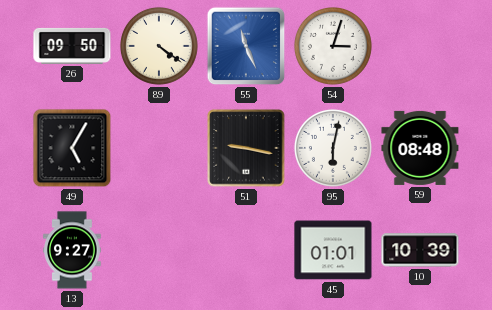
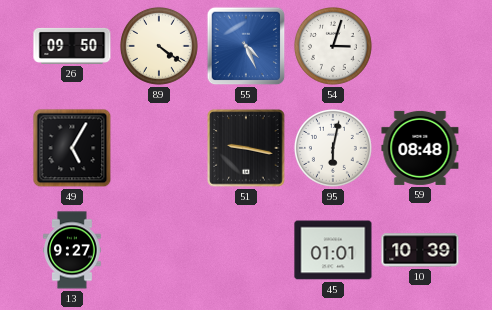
55: 11:26 -> 4:26
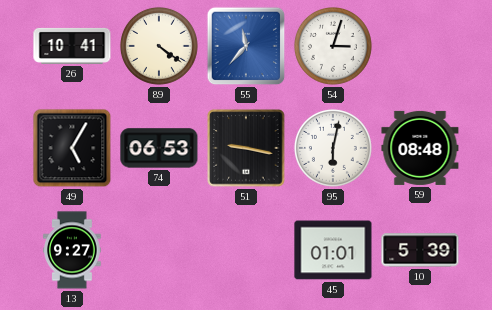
26: 09:50 -> 10:41
55: 4:26 -> 11:37
74: none -> 06:53
10: 10:39 -> 5:39
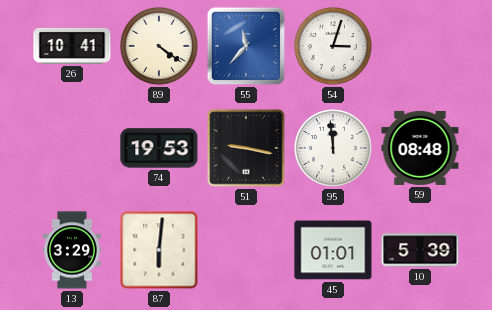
49: 5:05 -> none
74: 06:53 -> 19:53
95: 6:02 -> 11:59
13: 9:27 -> 3:29
87: none -> 6:01
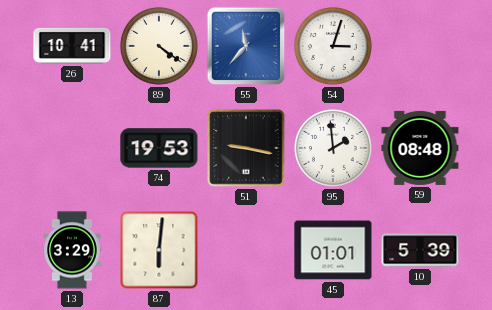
95: 11:59 -> 1:59
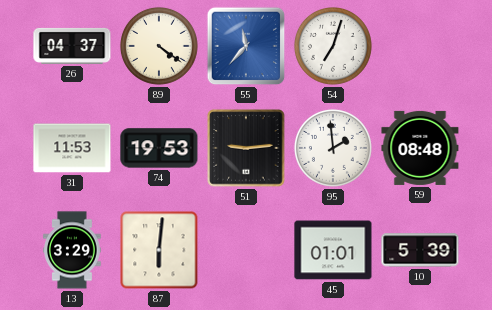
26: 10:41 -> 04:37
54: 3:03 -> 7:03
31: none -> 11:53
51: 9:17 -> 9:14
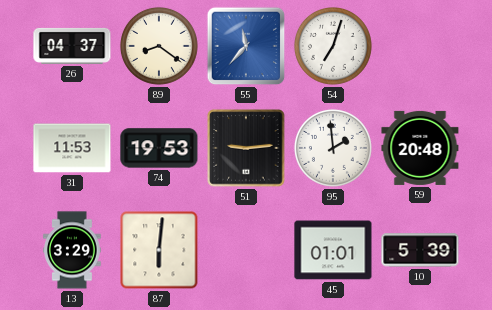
89: 4:21 -> 8:21
59: 08:48 -> 20:48
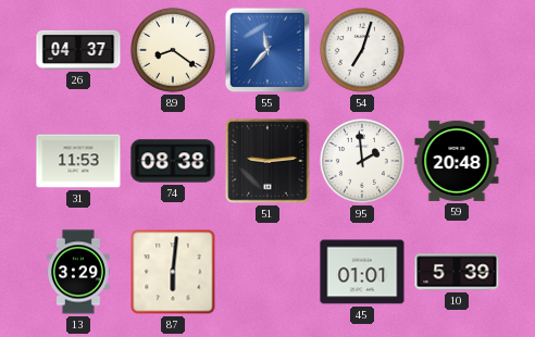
74: 19:53 -> 08:38
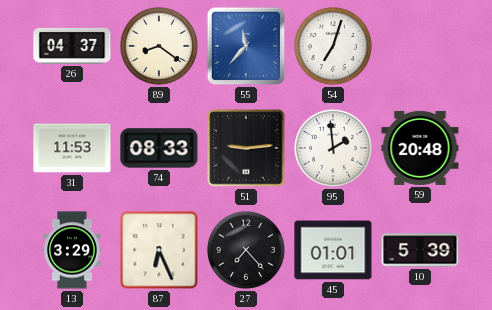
74: 08:38 -> 08:33
87: 6:01 -> 6:26
27: none -> 7:23
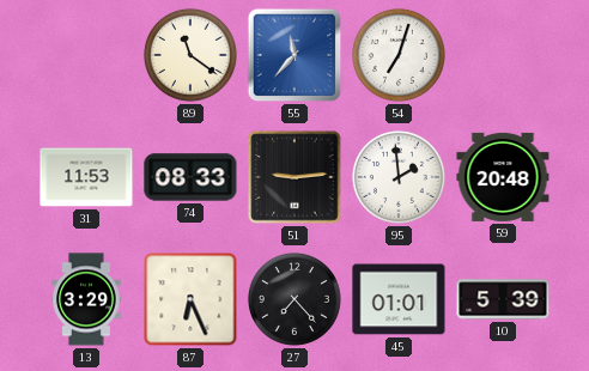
26: 04:37 -> none
89: 8:21 -> 11:21
